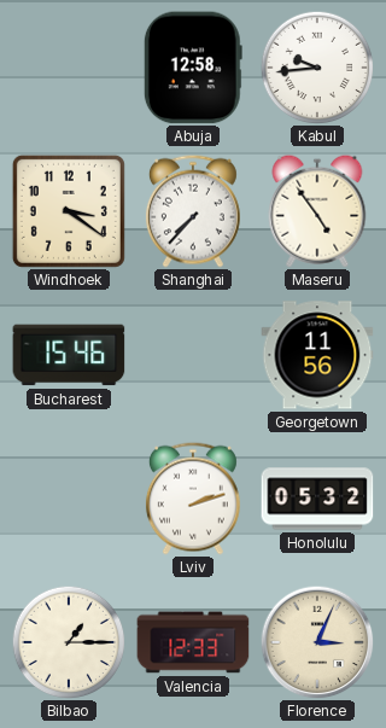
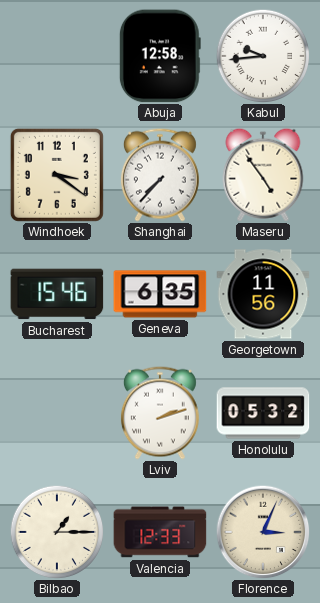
Geneva: none -> 6:35
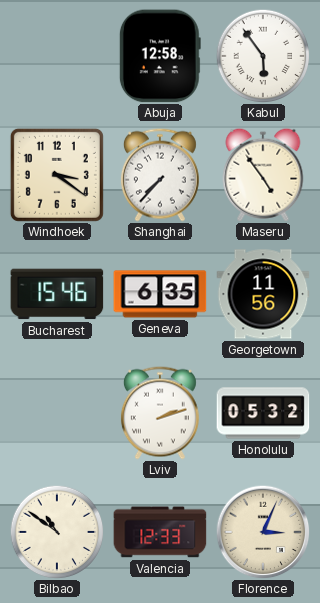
Kabul: 9:44 -> 5:54
Bilbao: 1:15 -> 10:51
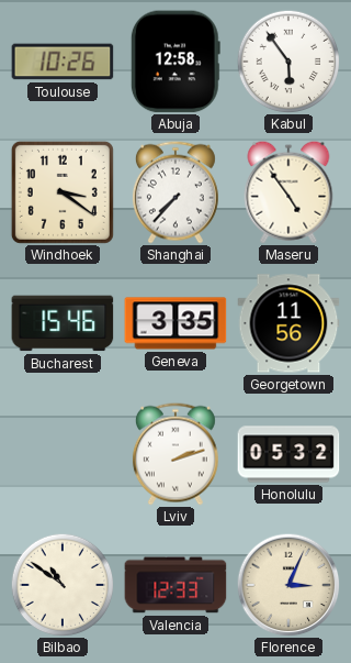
Toulouse: none -> 10:26
Geneva: 6:35 -> 3:35
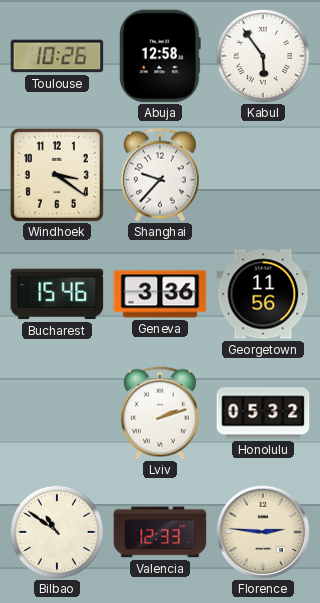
Shanghai: 7:37 -> 9:37
Maseru: 4:54 -> none
Geneva: 3:35 -> 3:36
Florence: 3:04 -> 2:46
